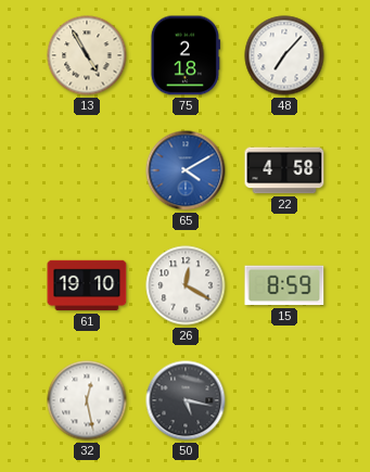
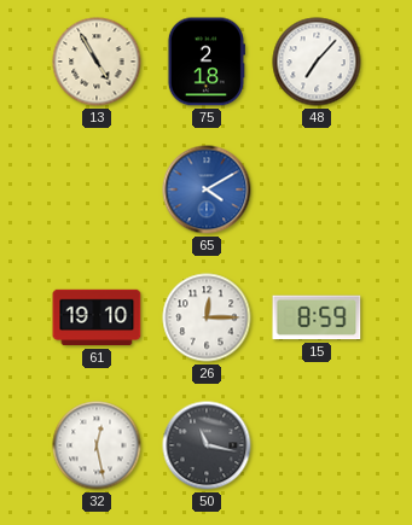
22: 4:58 -> none
26: 12:20 -> 12:15
50: 5:17 -> 11:17
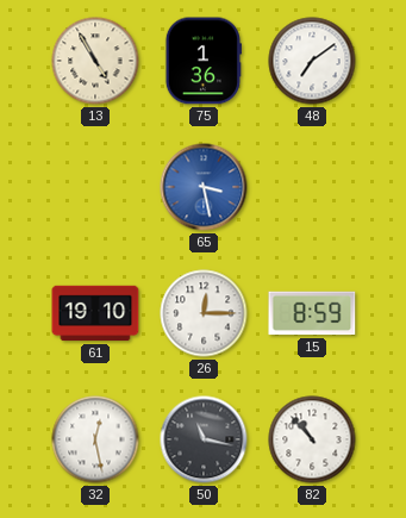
75: 2:18 -> 1:36
48: 7:07 -> 7:09
65: 4:10 -> 3:28
82: none -> 10:53
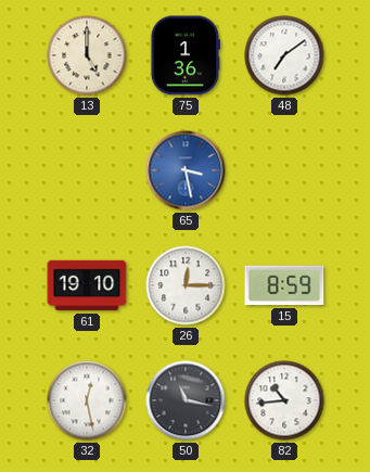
13: 4:55 -> 5:00
82: 10:53 -> 10:44
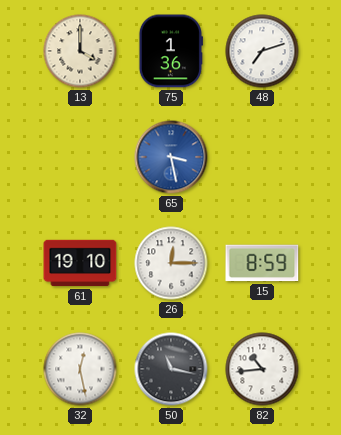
13: 5:00 -> 4:00
48: 7:09 -> 7:12
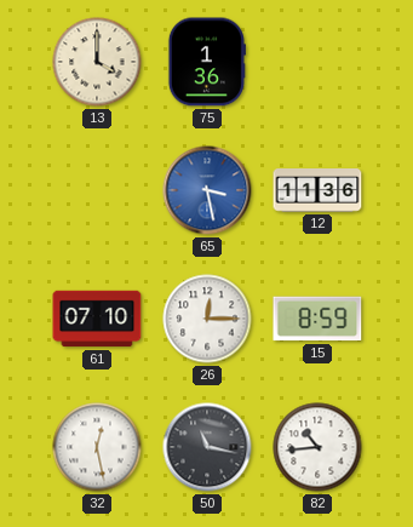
48: 7:12 -> none
12: none -> 11:36
61: 19:10 -> 07:10
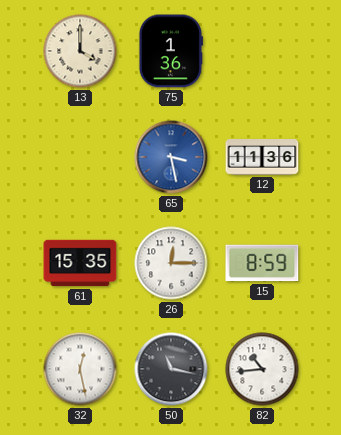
61: 07:10 -> 15:35
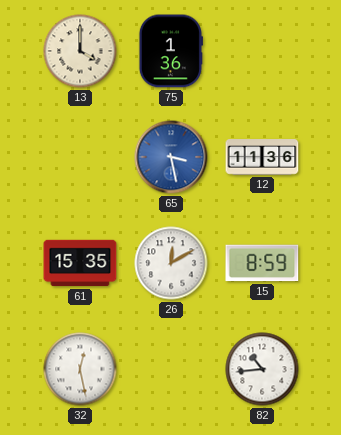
26: 12:15 -> 12:10
50: 11:17 -> none
